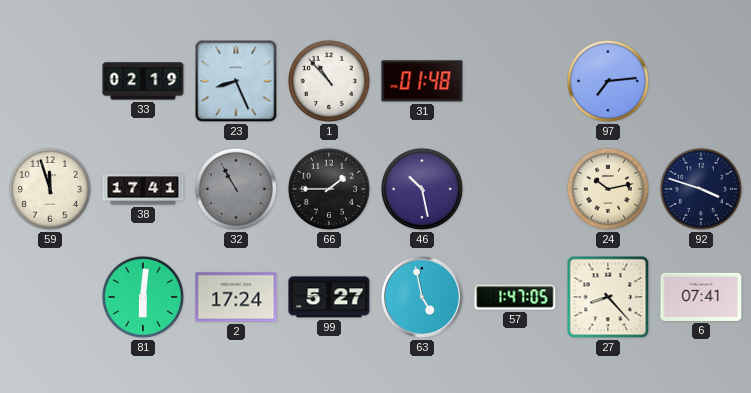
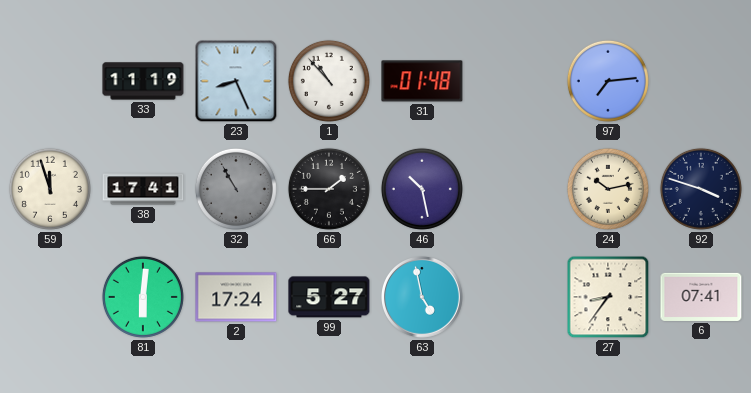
33: 02:19 -> 11:19
57: 1:47 -> none
27: 8:23 -> 8:36
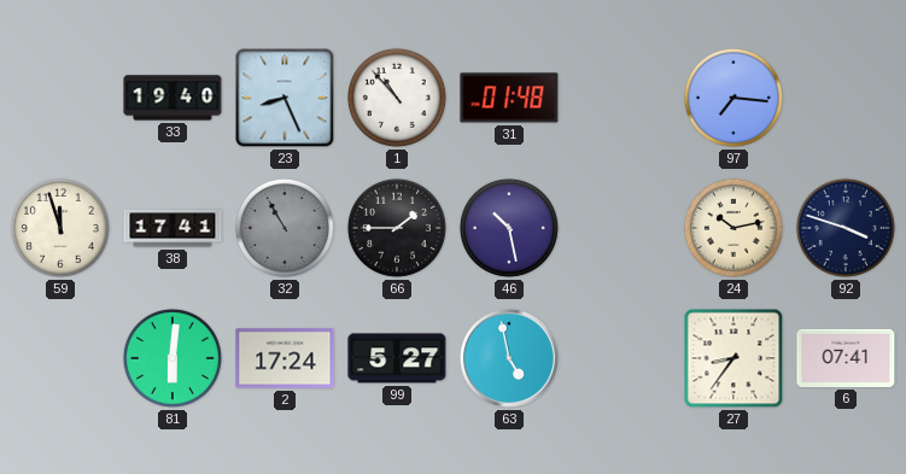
33: 11:19 -> 19:40
97: 7:14 -> 7:16
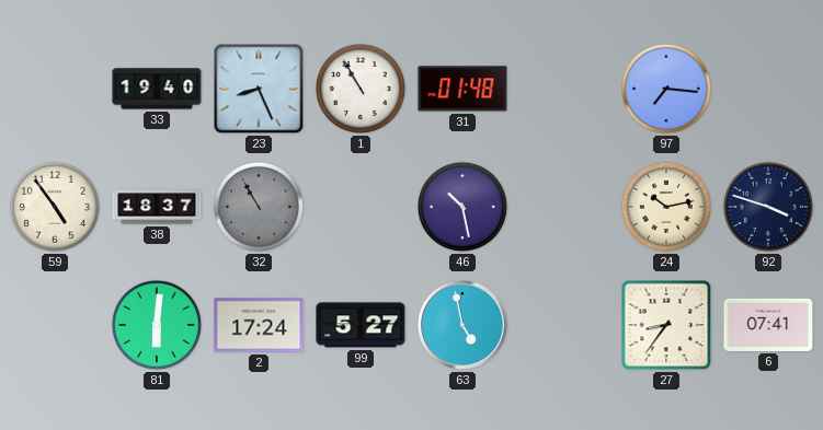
1: 10:53 -> 10:55
59: 11:57 -> 4:54
38: 17:41 -> 18:37
66: 1:45 -> none
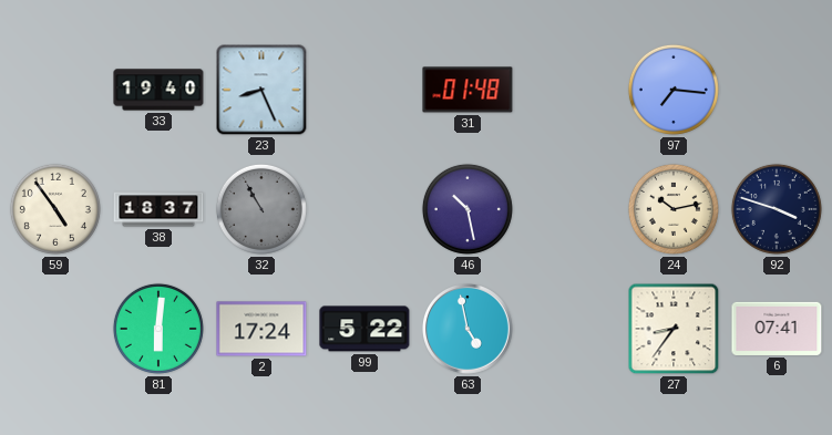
1: 10:55 -> none
99: 5:27 -> 5:22
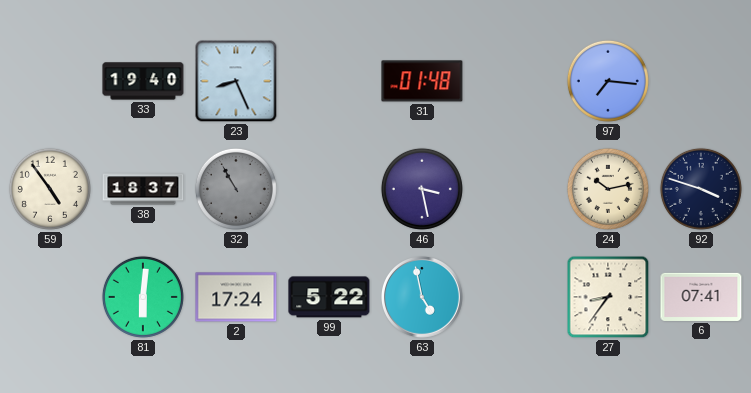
46: 10:28 -> 3:28
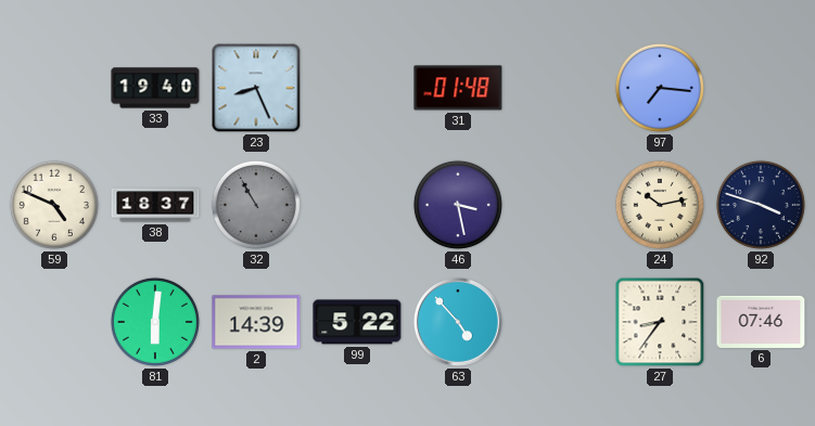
59: 4:54 -> 4:49
2: 17:24 -> 14:39
63: 4:58 -> 4:53
6: 07:41 -> 07:46
